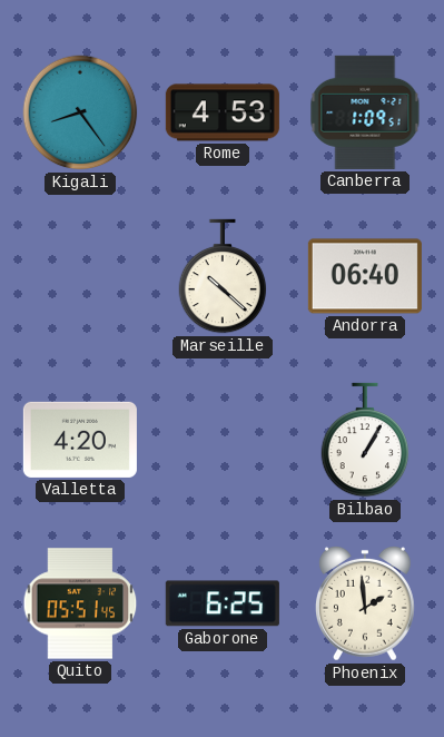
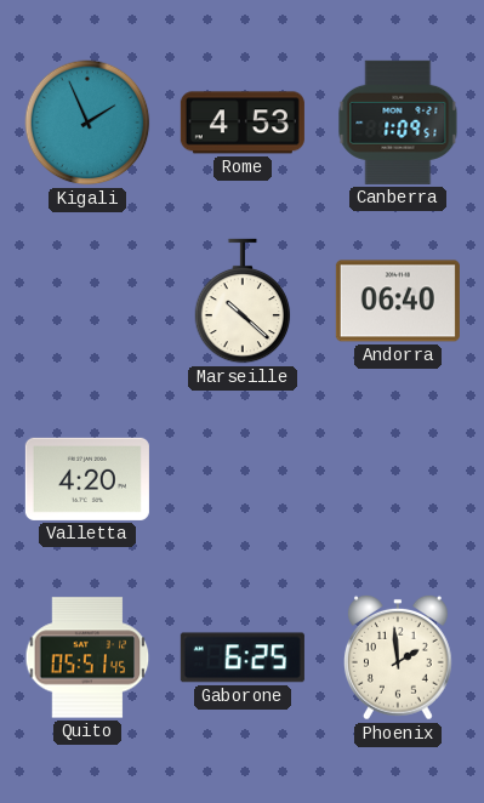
Kigali: 8:24 -> 1:56
Bilbao: 1:05 -> none
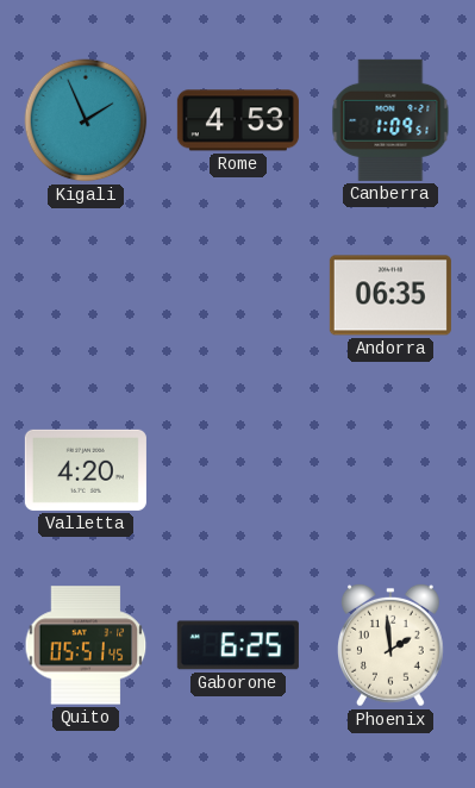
Marseille: 10:22 -> none
Andorra: 06:40 -> 06:35
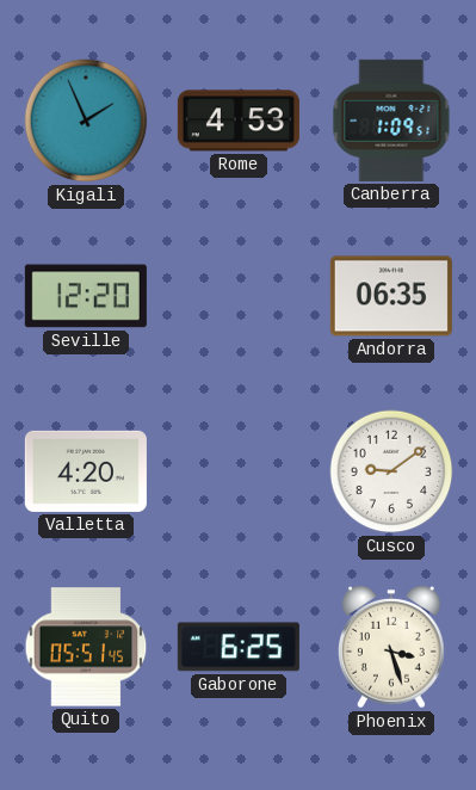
Seville: none -> 12:20
Cusco: none -> 9:09
Phoenix: 1:59 -> 3:27
